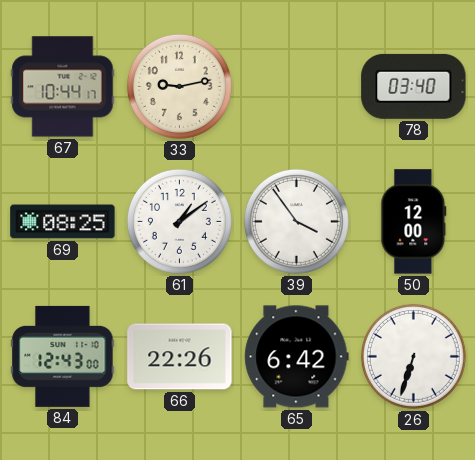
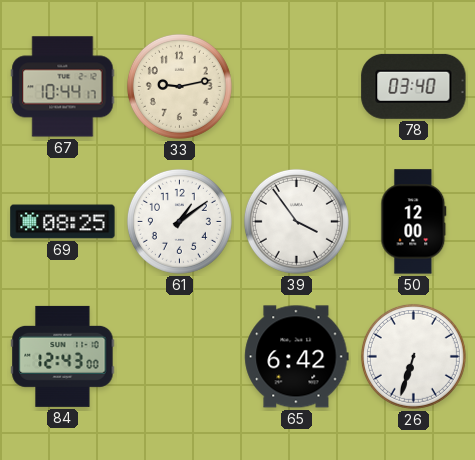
66: 22:26 -> none
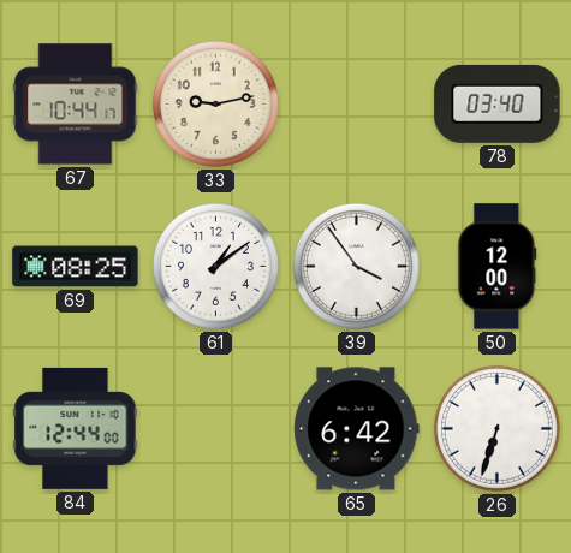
84: 12:43 -> 12:44
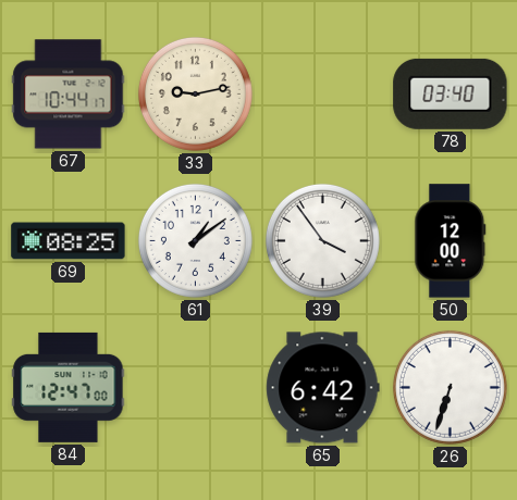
84: 12:44 -> 12:47
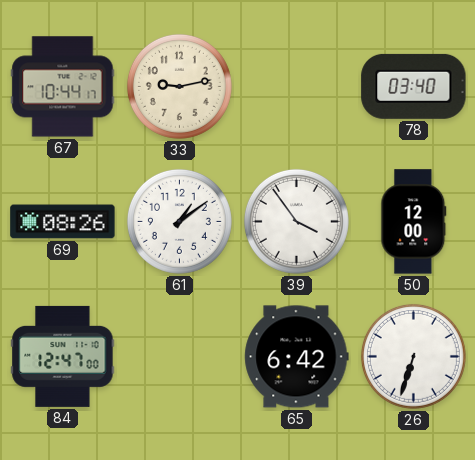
69: 08:25 -> 08:26
